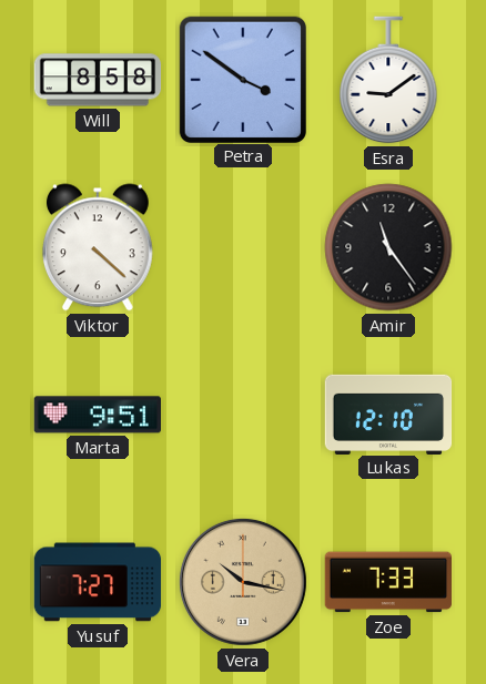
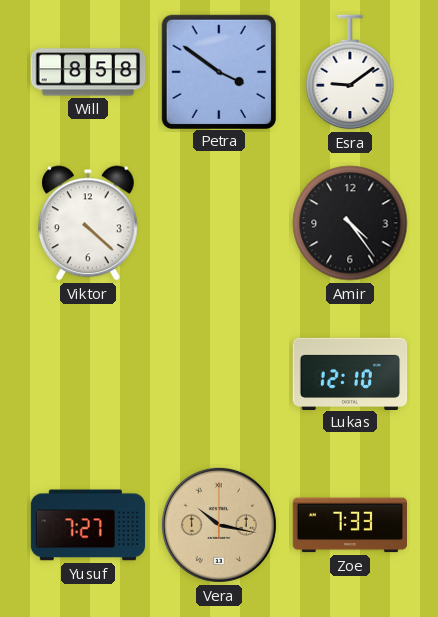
Amir: 11:24 -> 4:24
Marta: 9:51 -> none
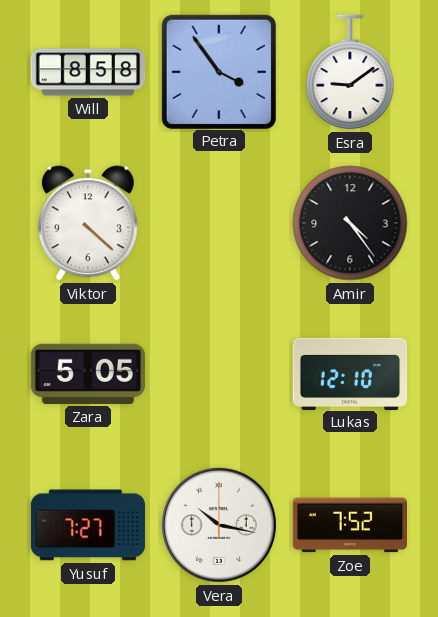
Petra: 3:51 -> 3:54
Zara: none -> 5:05
Vera dial: champagne -> white
Zoe: 7:33 -> 7:52
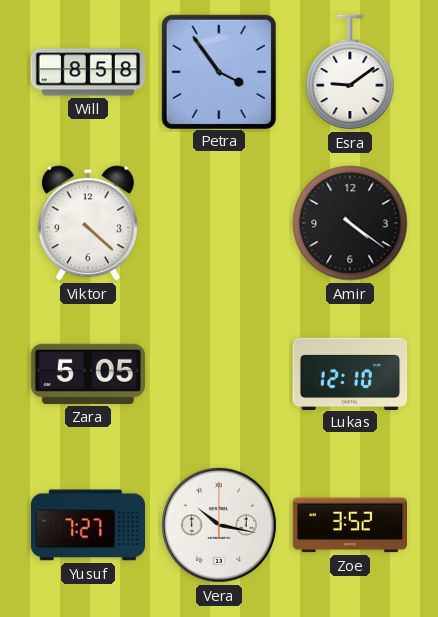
Amir: 4:24 -> 4:21
Zoe: 7:52 -> 3:52
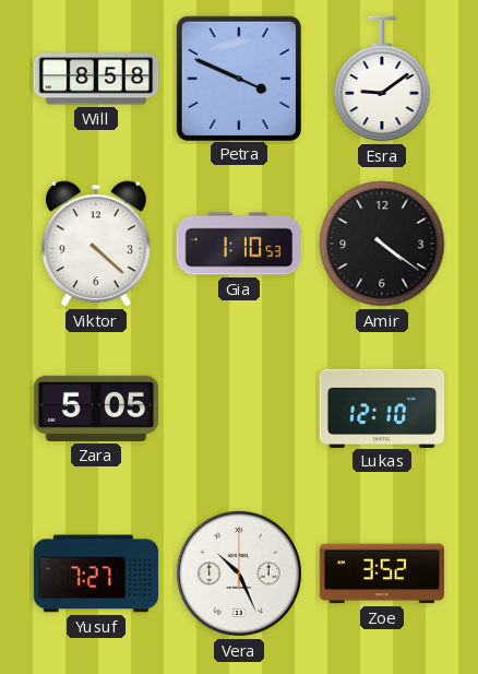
Petra: 3:54 -> 3:49
Gia: none -> 1:10
Vera: 10:17 -> 10:26
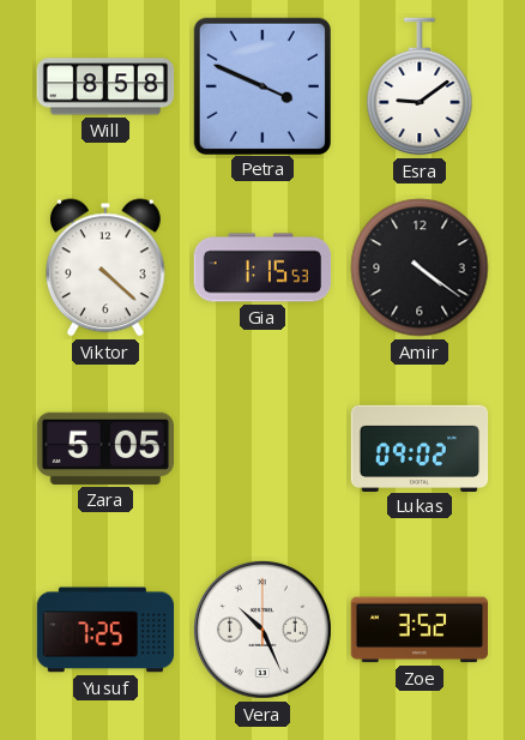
Gia: 1:10 -> 1:15
Lukas: 12:10 -> 09:02
Yusuf: 7:27 -> 7:25
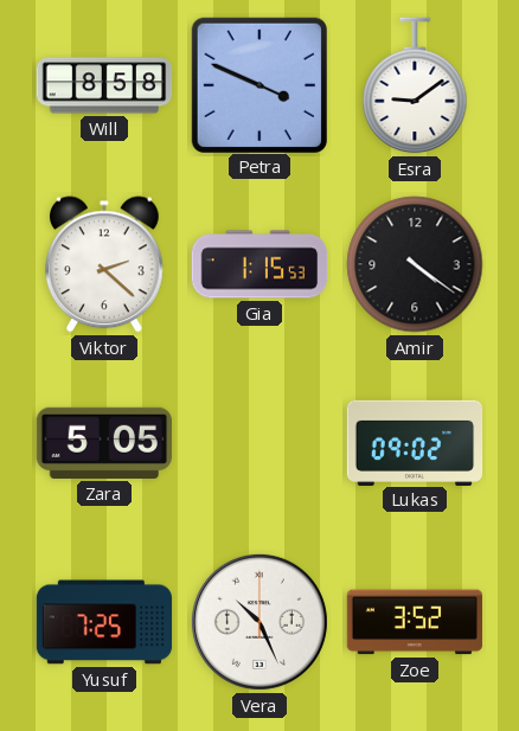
Viktor: 4:22 -> 2:22
